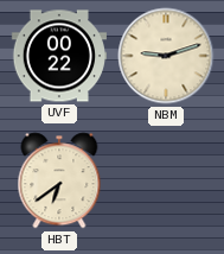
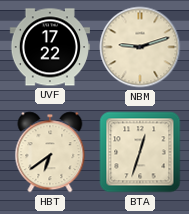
UVF: 00:22 -> 17:22
BTA: none -> 12:33
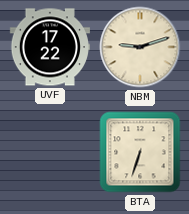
HBT: 6:39 -> none
BTA: 12:33 -> 6:33
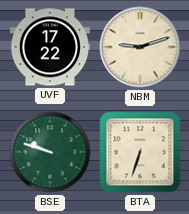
BSE: none -> 9:48
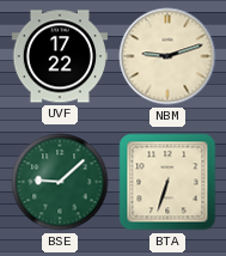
BSE: 9:48 -> 9:08
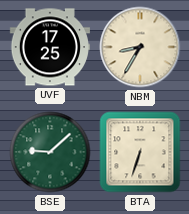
UVF: 17:22 -> 17:25
NBM: 9:12 -> 8:35
